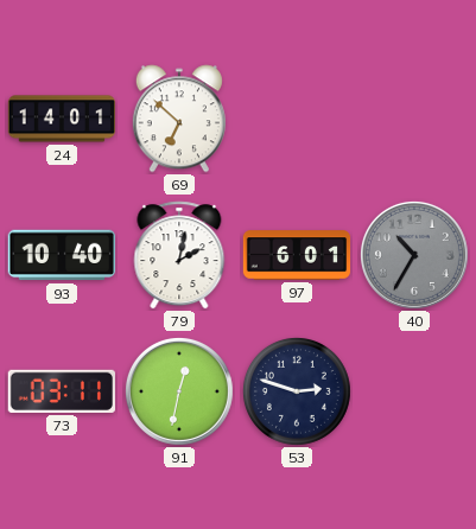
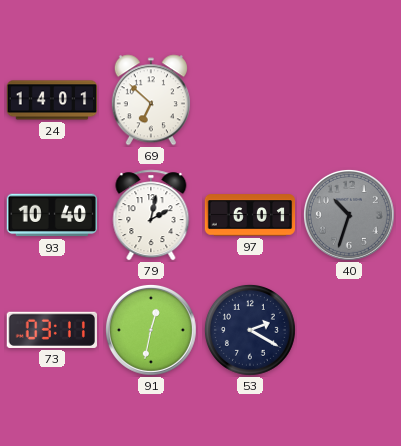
40: 10:35 -> 10:33
53: 2:48 -> 2:20
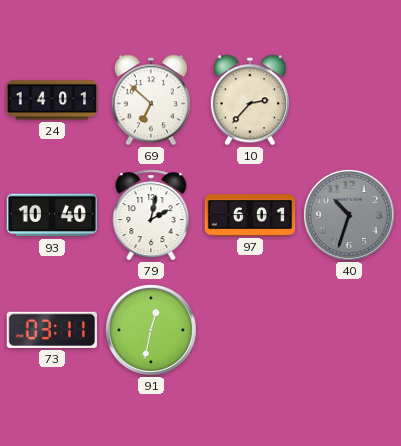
10: none -> 2:37
53: 2:20 -> none
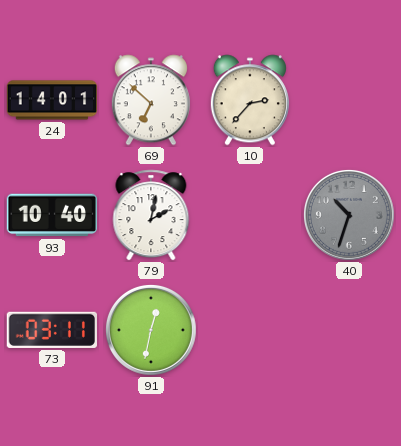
97: 6:01 -> none
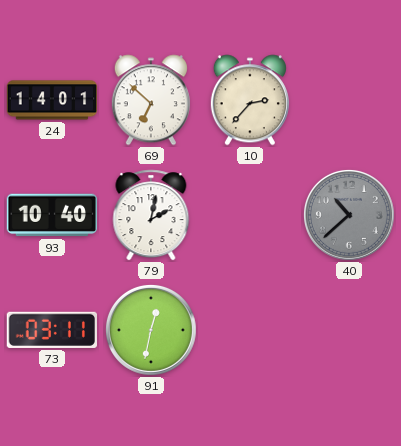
40: 10:33 -> 10:38
